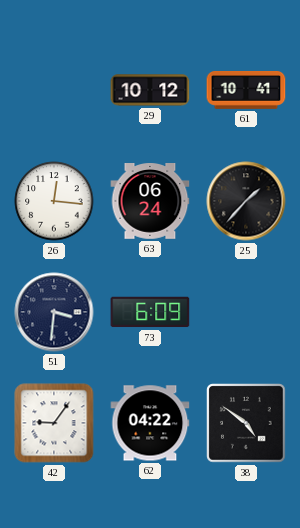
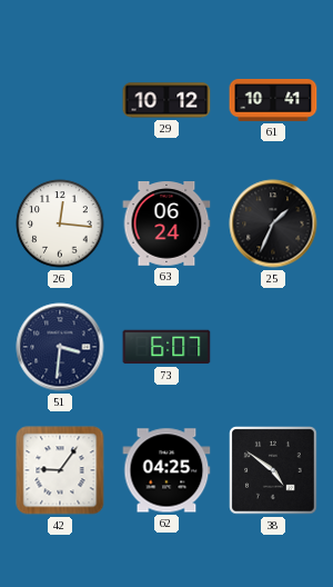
25: 1:37 -> 1:34
73: 6:09 -> 6:07
62: 04:22 -> 04:25
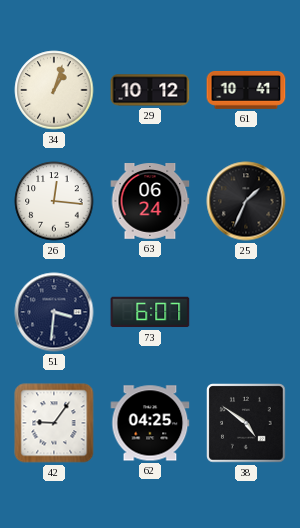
34: none -> 1:03
